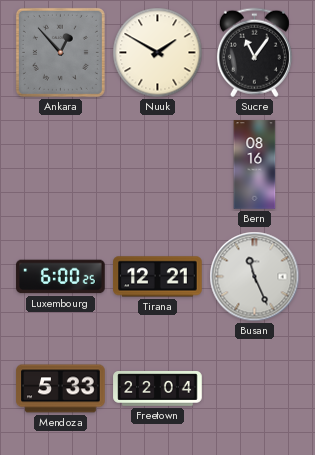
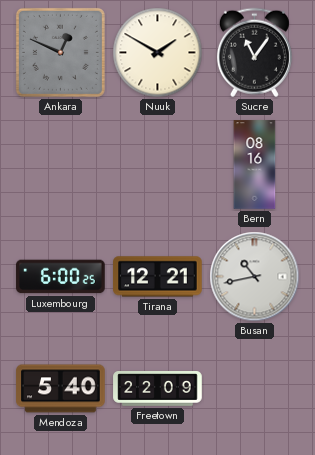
Ankara: 12:53 -> 12:49
Busan: 11:26 -> 10:43
Mendoza: 5:33 -> 5:40
Freetown: 22:04 -> 22:09
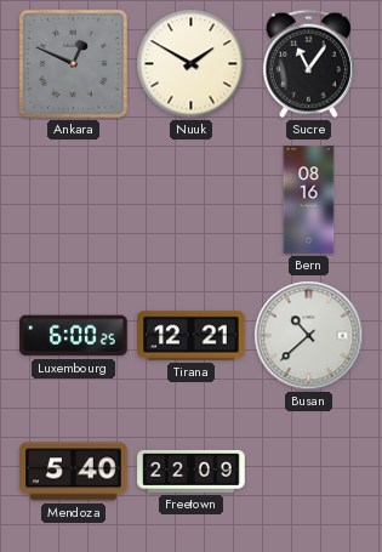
Busan: 10:43 -> 10:38
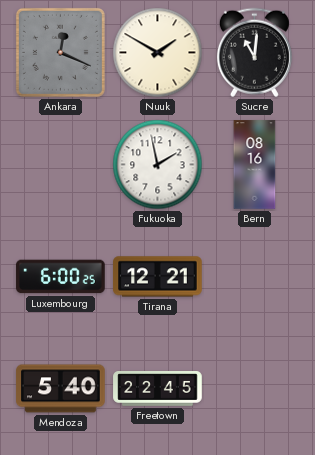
Ankara: 12:49 -> 12:19
Sucre: 11:06 -> 11:01
Fukuoka: none -> 1:58
Busan: 10:38 -> none
Freetown: 22:09 -> 22:45
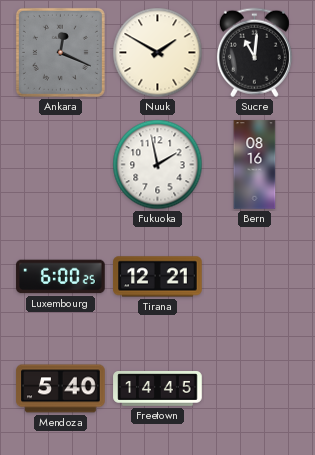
Freetown: 22:45 -> 14:45
